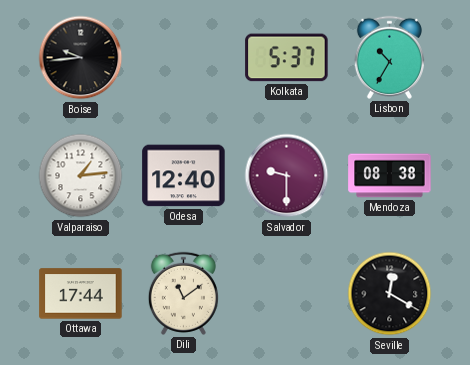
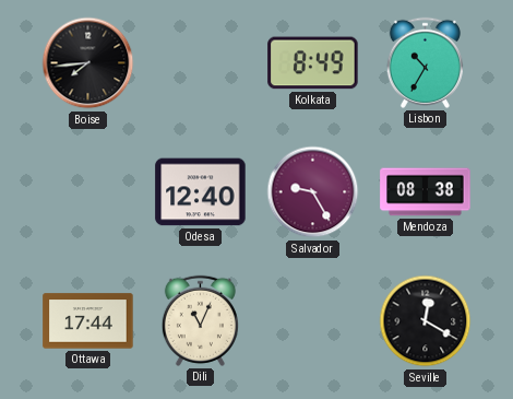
Boise: 9:44 -> 7:44
Kolkata: 5:37 -> 8:49
Valparaiso: 1:14 -> none
Salvador: 9:30 -> 9:25
Dili: 11:09 -> 11:04
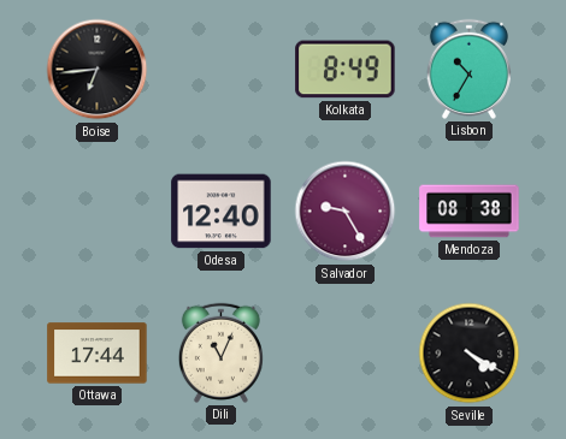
Boise: 7:44 -> 6:44
Seville: 12:20 -> 4:20
